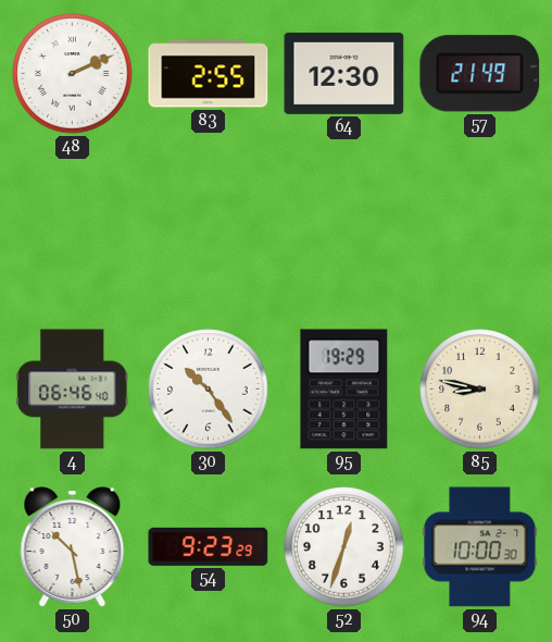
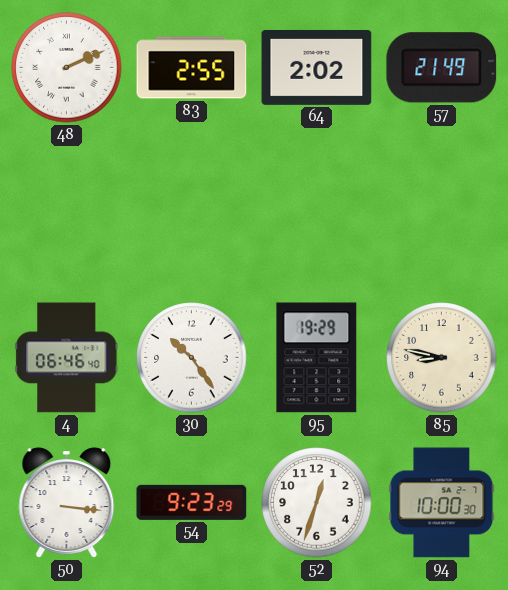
64: 12:30 -> 2:02
50: 10:28 -> 3:16
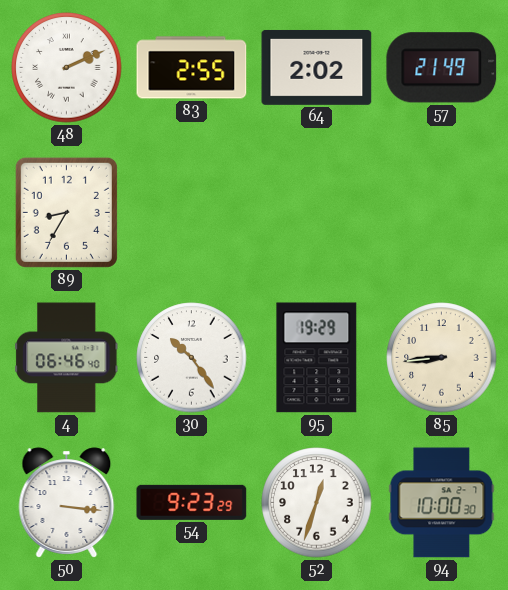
89: none -> 8:35
85: 8:47 -> 8:44
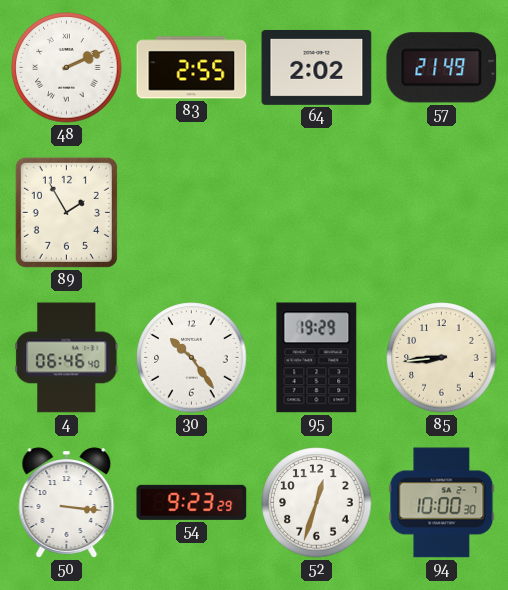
89: 8:35 -> 1:55
